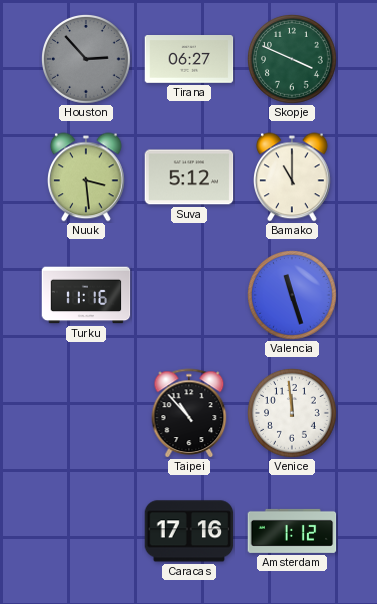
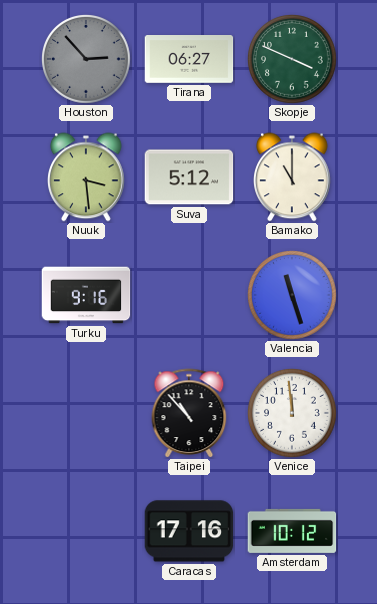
Turku: 11:16 -> 9:16
Amsterdam: 1:12 -> 10:12
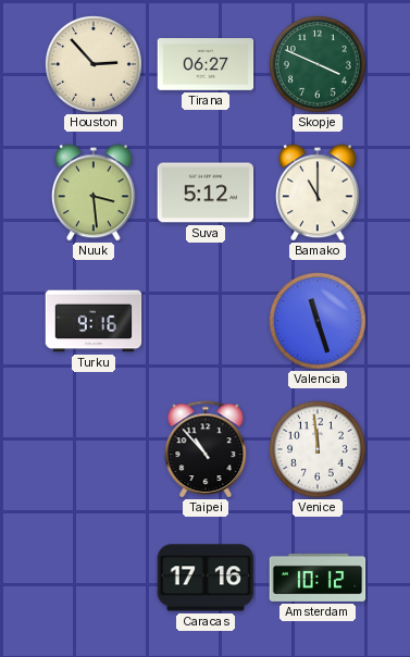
Houston dial: grey -> cream
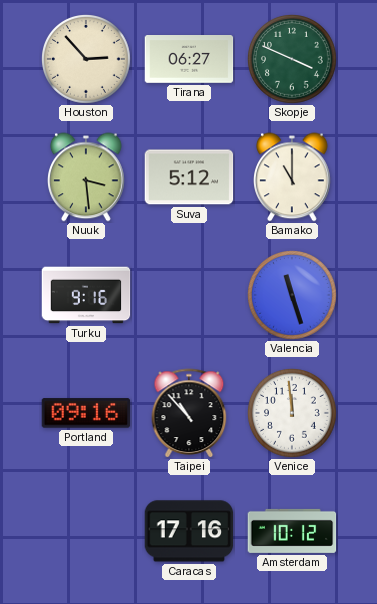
Portland: none -> 09:16
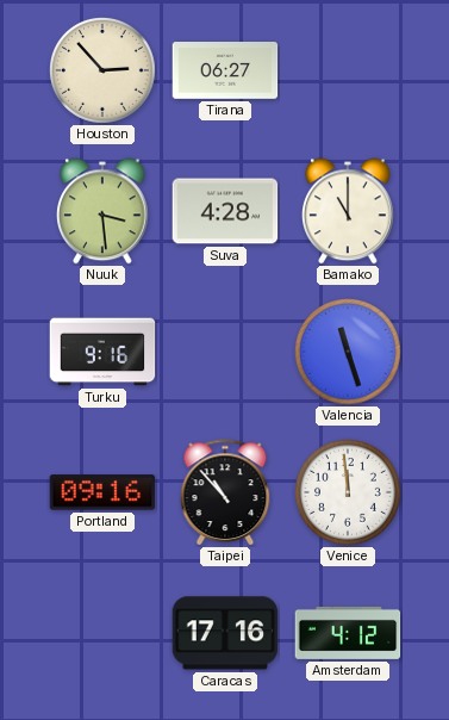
Skopje: 3:49 -> none
Suva: 5:12 -> 4:28
Amsterdam: 10:12 -> 4:12
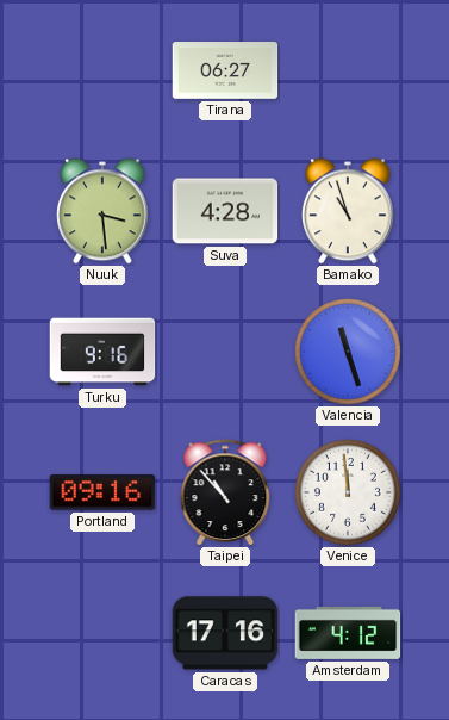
Houston: 2:53 -> none
Bamako: 11:00 -> 10:57
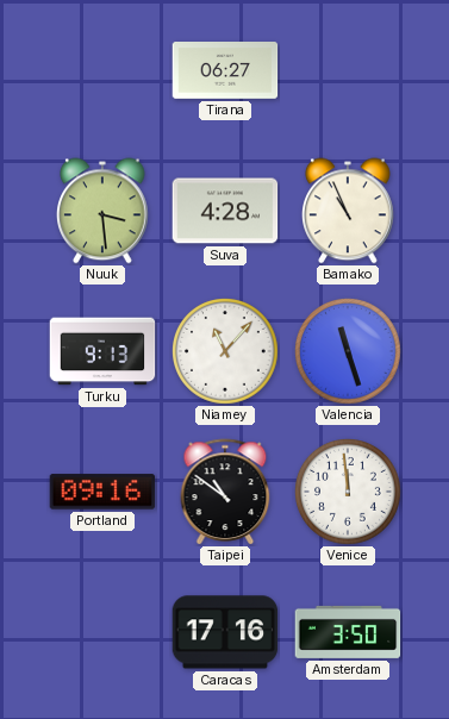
Bamako: 10:57 -> 10:56
Turku: 9:16 -> 9:13
Niamey: none -> 11:07
Taipei: 10:53 -> 10:51
Amsterdam: 4:12 -> 3:50
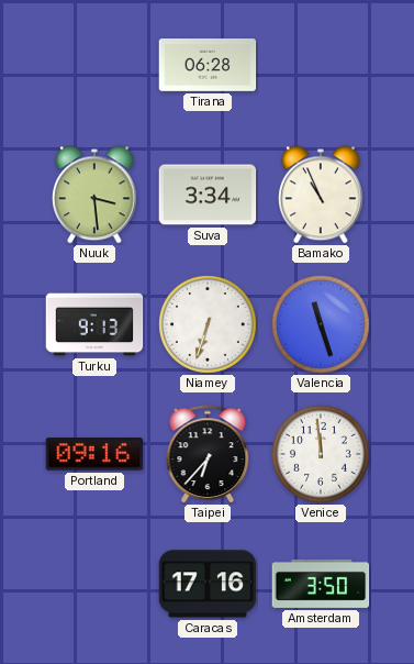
Tirana: 06:27 -> 06:28
Suva: 4:28 -> 3:34
Niamey: 11:07 -> 6:33
Taipei: 10:51 -> 6:37
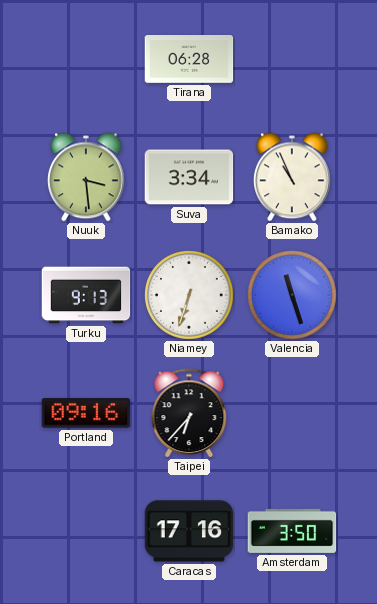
Venice: 11:59 -> none
